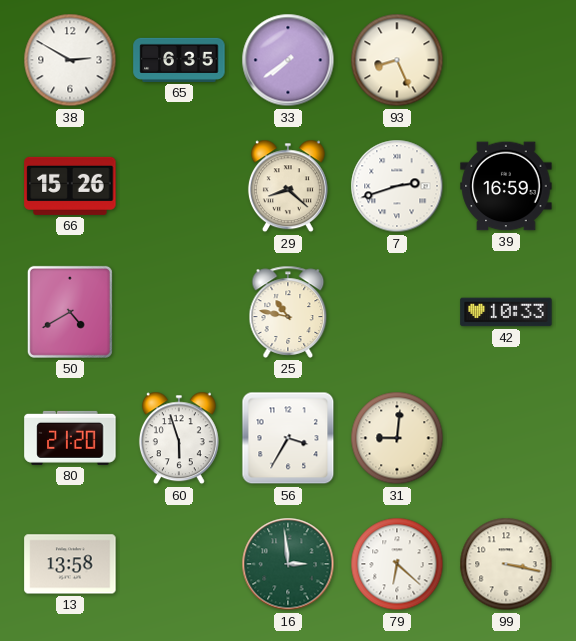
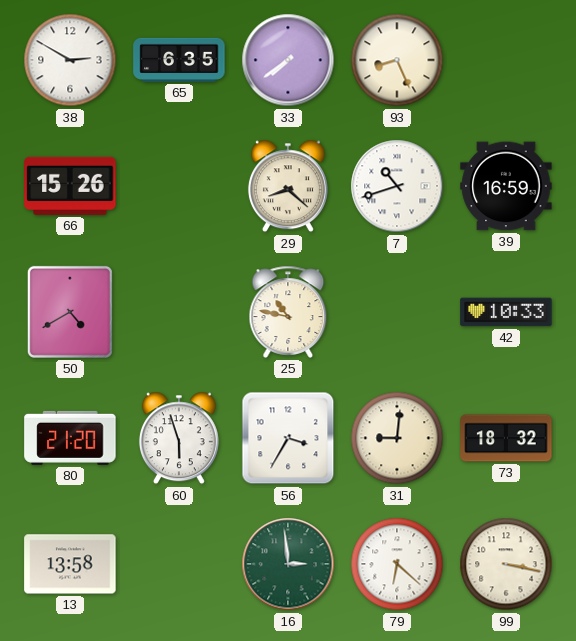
7: 2:42 -> 10:42
73: none -> 18:32
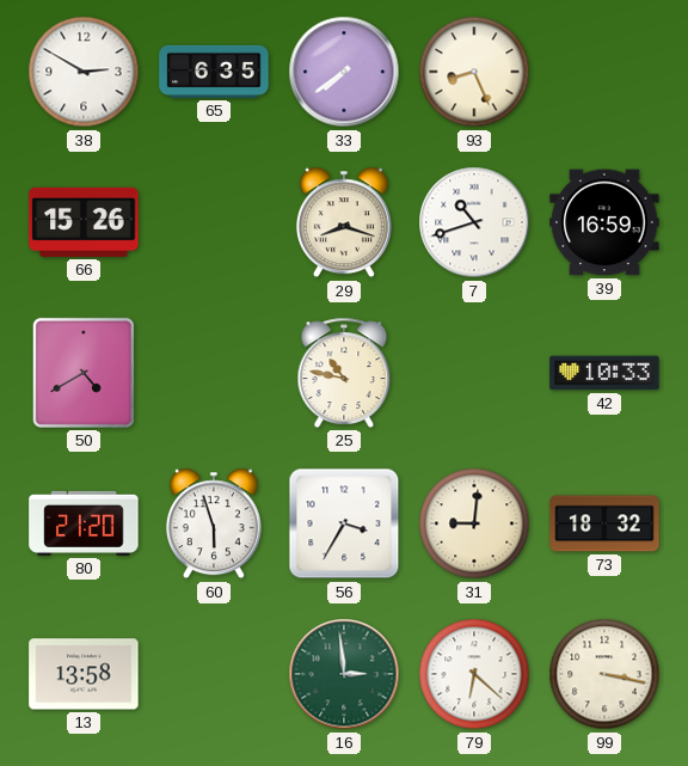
29: 8:22 -> 8:18
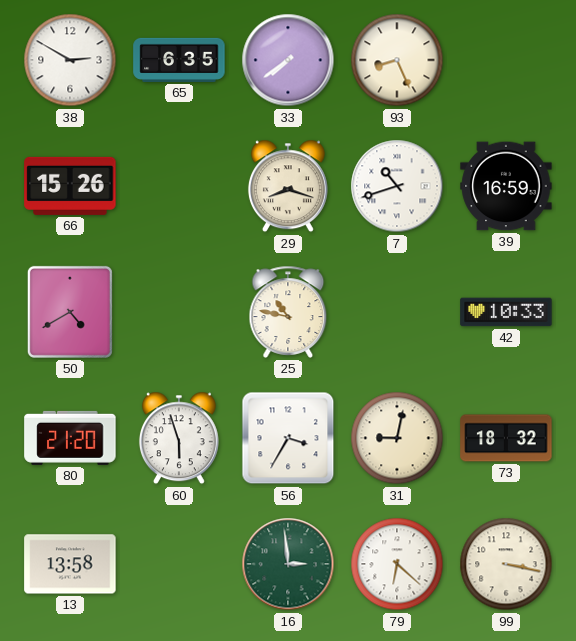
31: 9:01 -> 9:02
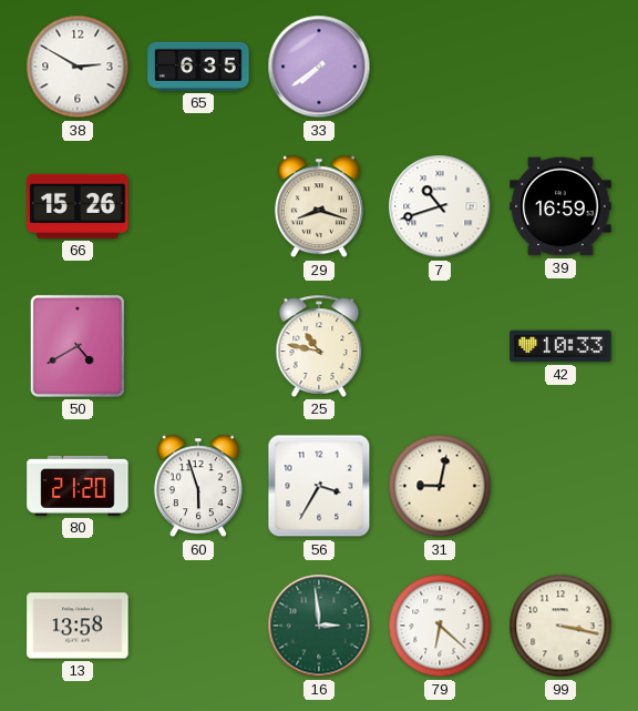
93: 8:26 -> none
73: 18:32 -> none
